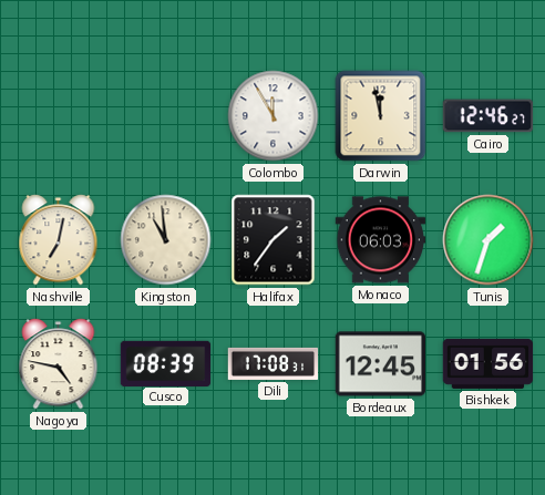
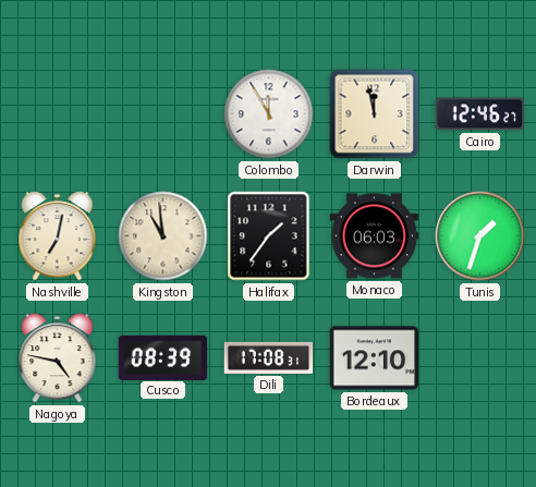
Bordeaux: 12:45 -> 12:10
Bishkek: 01:56 -> none
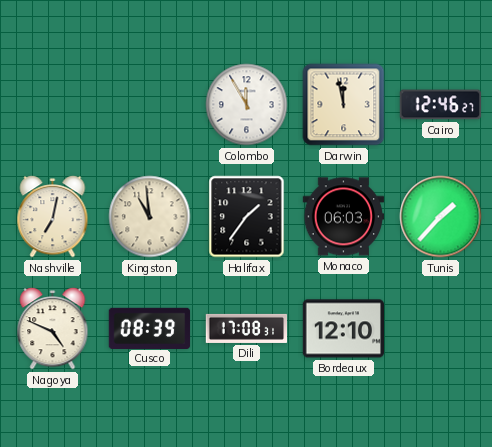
Tunis: 1:33 -> 1:37
Nagoya: 4:47 -> 4:49
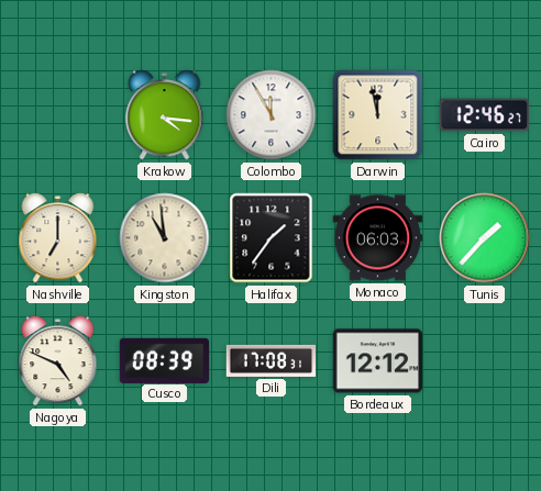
Krakow: none -> 4:16
Nashville: 7:02 -> 7:00
Bordeaux: 12:10 -> 12:12
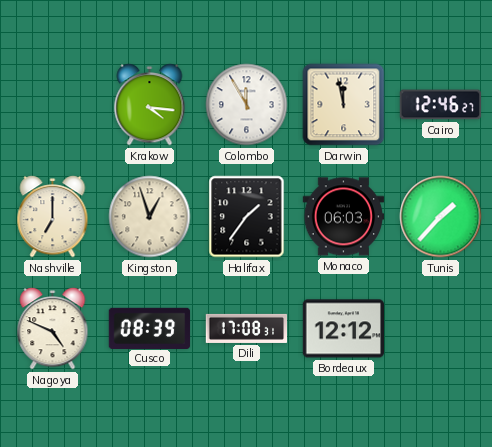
Kingston: 10:59 -> 12:57
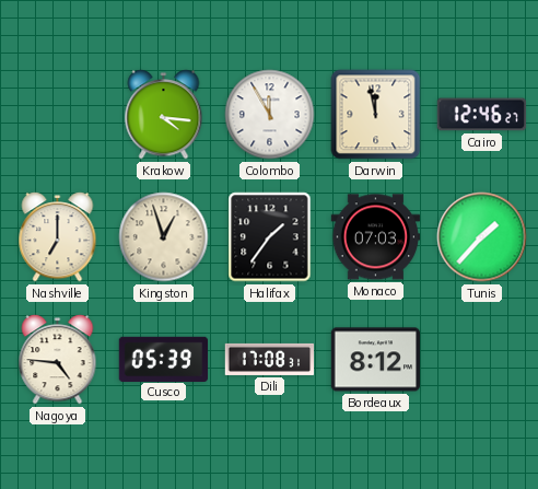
Monaco: 06:03 -> 07:03
Nagoya: 4:49 -> 4:46
Cusco: 08:39 -> 05:39
Bordeaux: 12:12 -> 8:12
